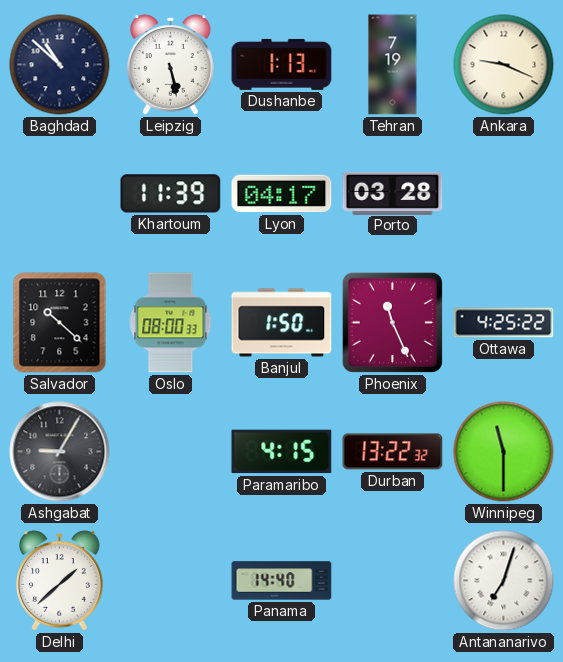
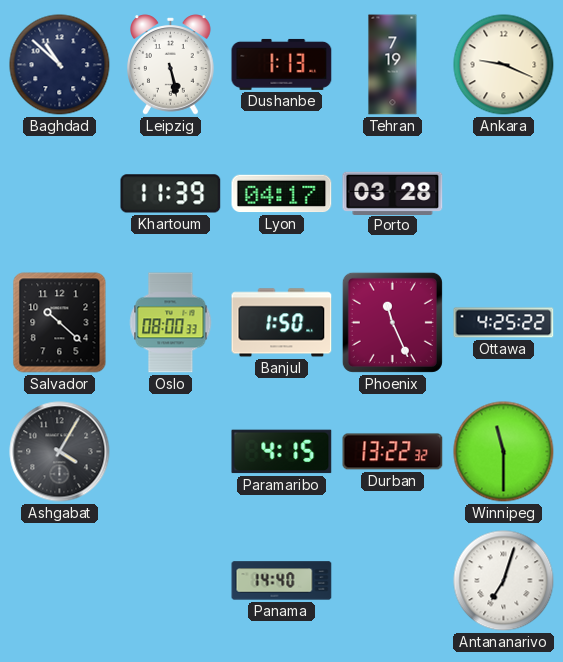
Ashgabat: 9:05 -> 4:05
Delhi: 1:38 -> none
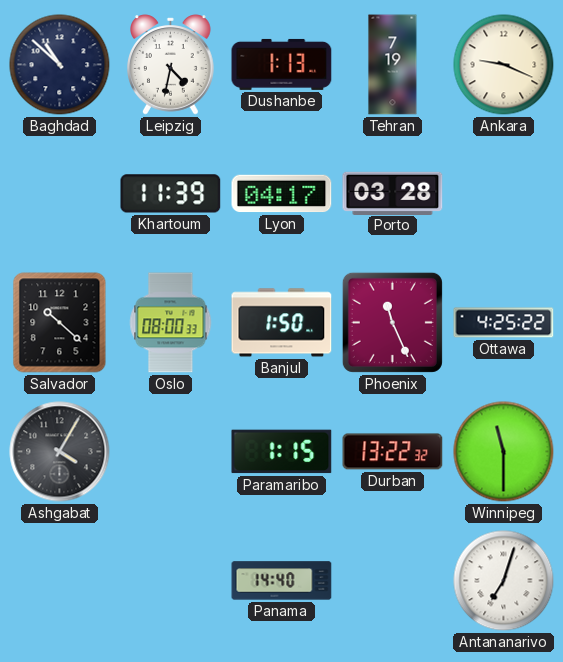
Leipzig: 5:28 -> 4:32
Paramaribo: 4:15 -> 1:15
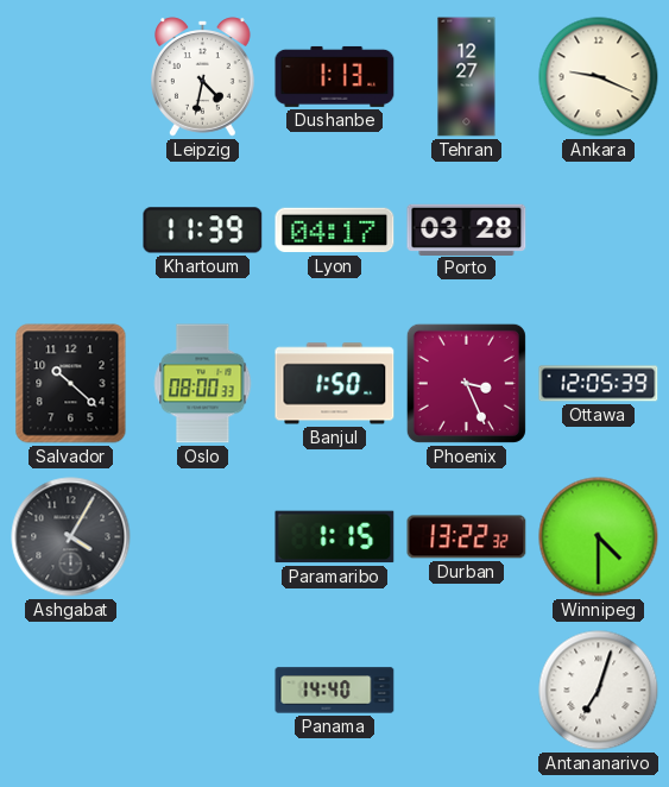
Baghdad: 10:52 -> none
Tehran: 7:19 -> 12:27
Phoenix: 11:26 -> 3:26
Ottawa: 4:25 -> 12:05
Winnipeg: 11:30 -> 4:30
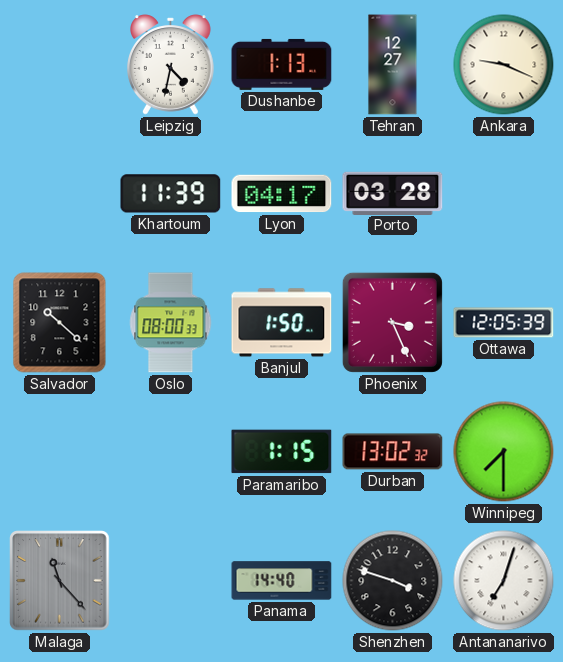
Ashgabat: 4:05 -> none
Durban: 13:22 -> 13:02
Winnipeg: 4:30 -> 7:30
Malaga: none -> 11:23
Shenzhen: none -> 3:48
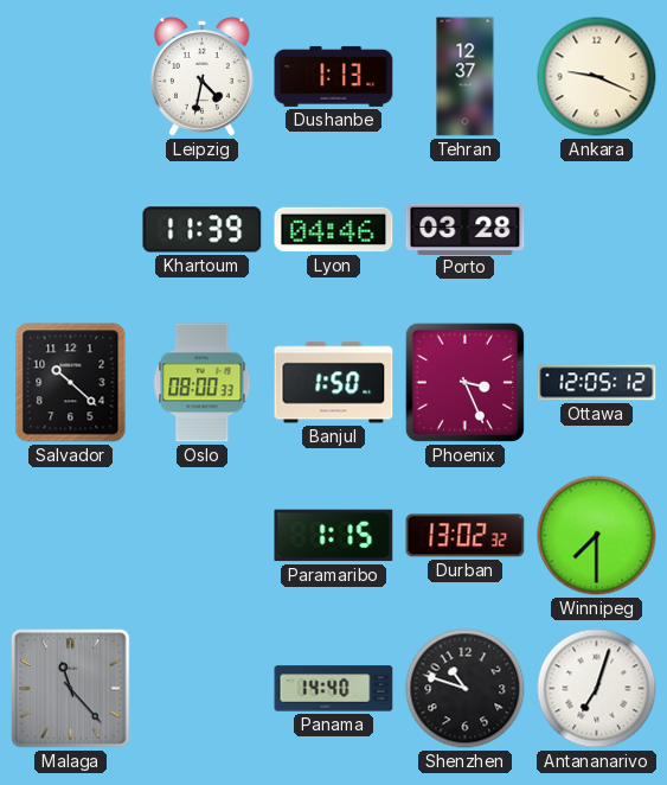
Tehran: 12:27 -> 12:37
Lyon: 04:17 -> 04:46
Ottawa: 12:05:39 -> 12:05:12
Shenzhen: 3:48 -> 10:48
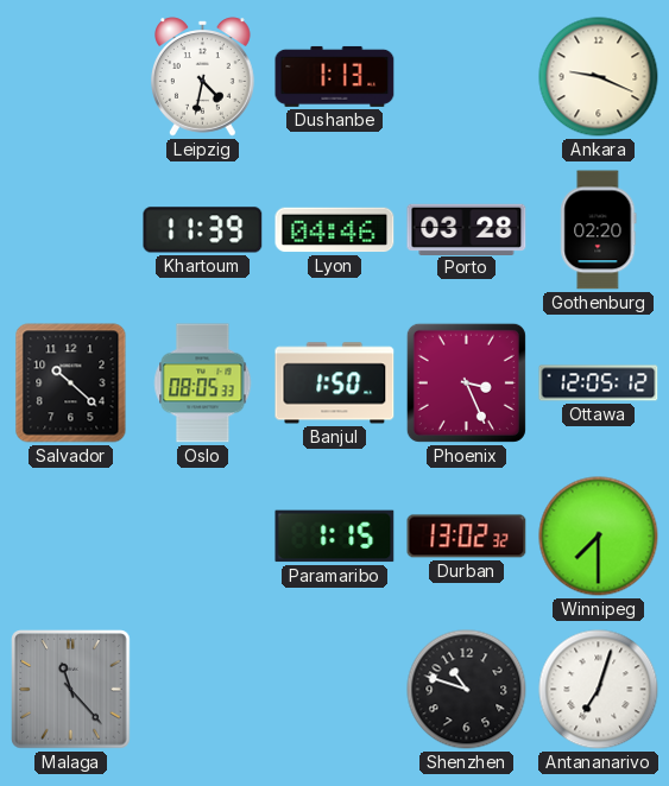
Tehran: 12:37 -> none
Gothenburg: none -> 02:20
Oslo: 08:00 -> 08:05
Panama: 14:40 -> none
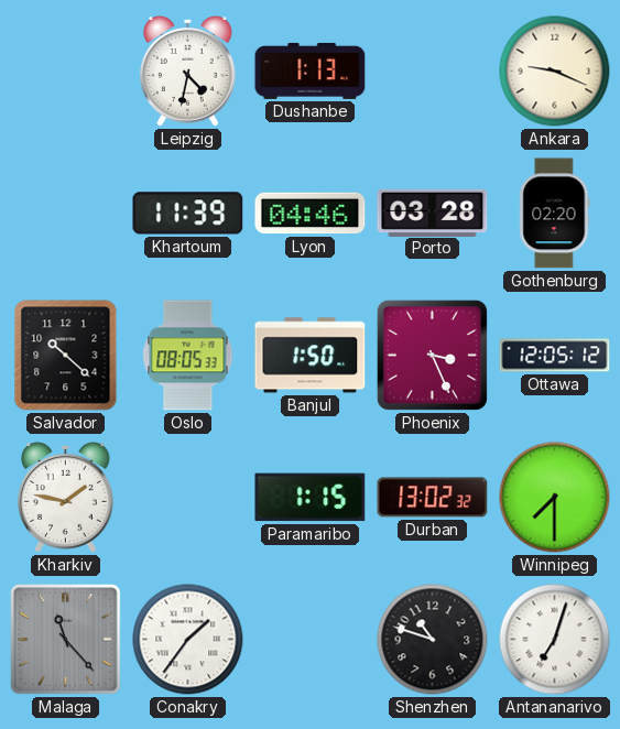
Kharkiv: none -> 1:47
Conakry: none -> 1:36
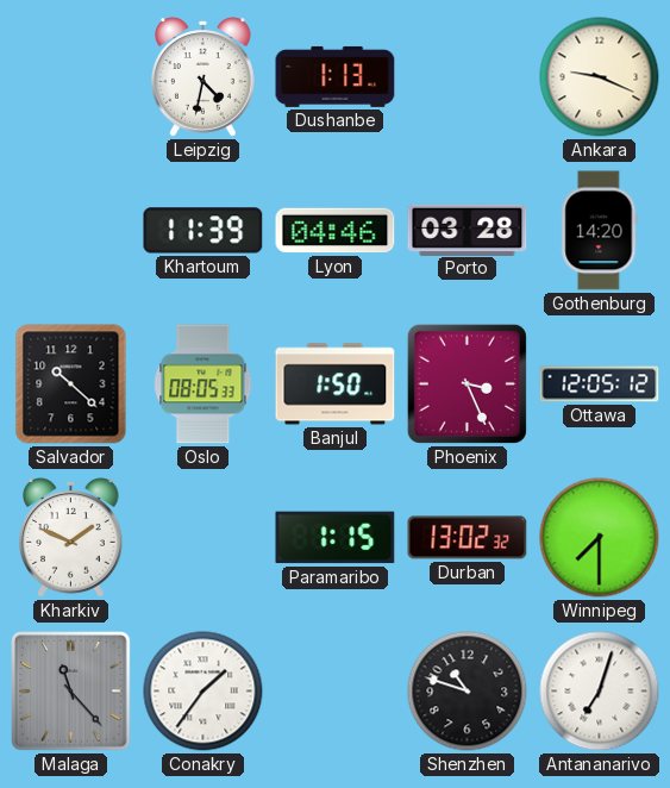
Gothenburg: 02:20 -> 14:20
Kharkiv: 1:47 -> 1:49
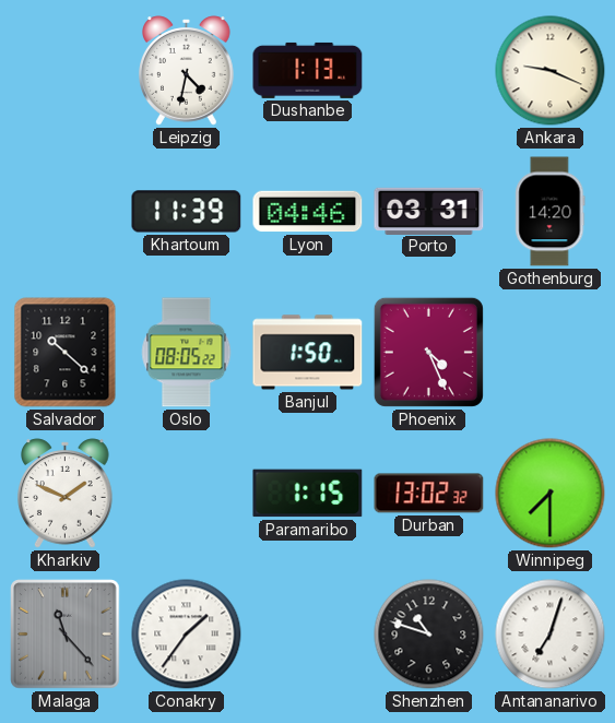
Porto: 03:28 -> 03:31
Oslo: 08:05:33 -> 08:05:22
Phoenix: 3:26 -> 4:26
Ottawa: 12:05 -> none
